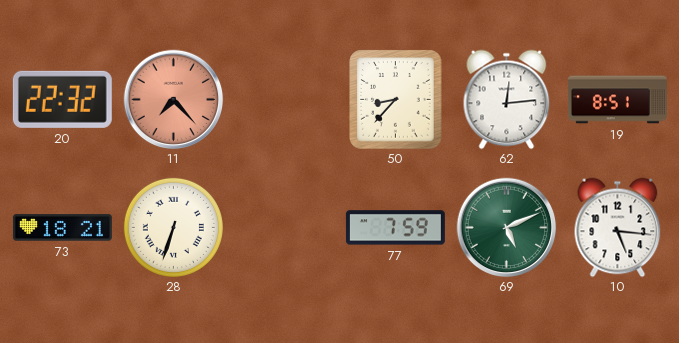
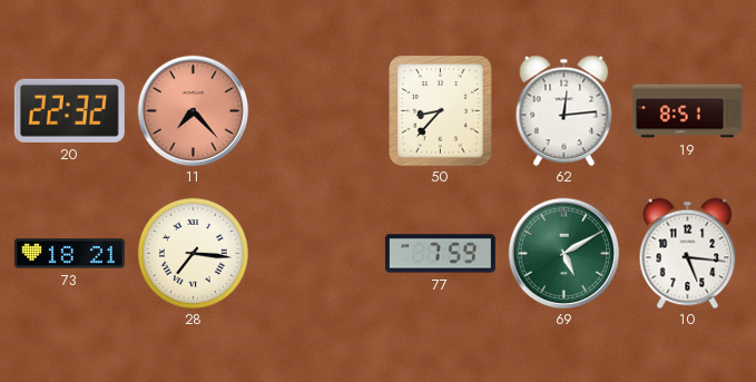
28: 6:33 -> 7:16
69: 5:11 -> 5:10
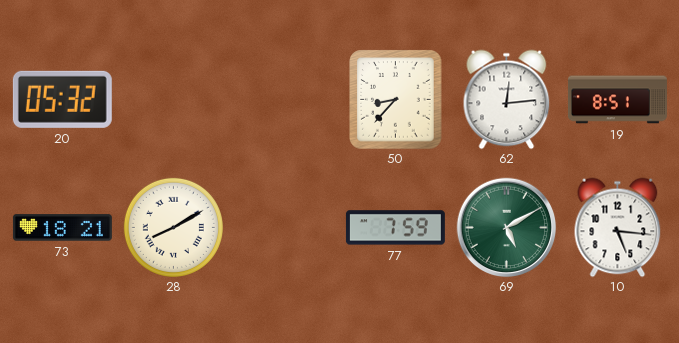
20: 22:32 -> 05:32
11: 7:23 -> none
28: 7:16 -> 8:10
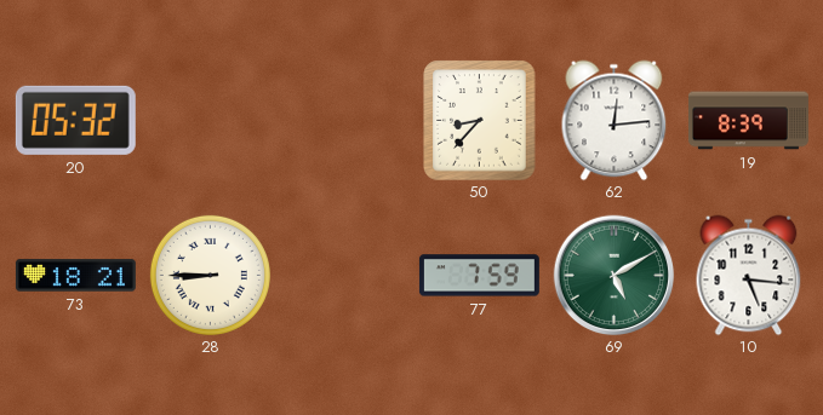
19: 8:51 -> 8:39
28: 8:10 -> 8:45
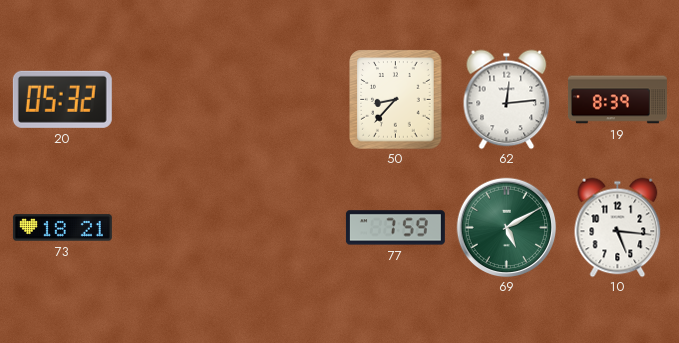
28: 8:45 -> none
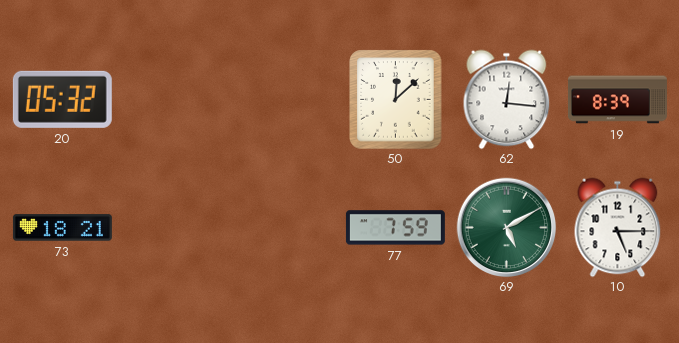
50: 8:37 -> 12:08
62: 12:14 -> 12:16
10: 5:16 -> 5:15
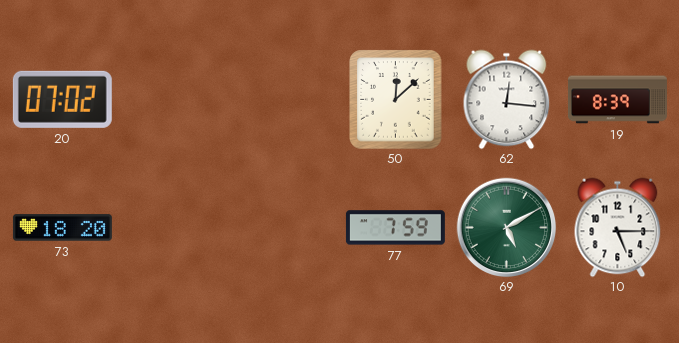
20: 05:32 -> 07:02
73: 18:21 -> 18:20
